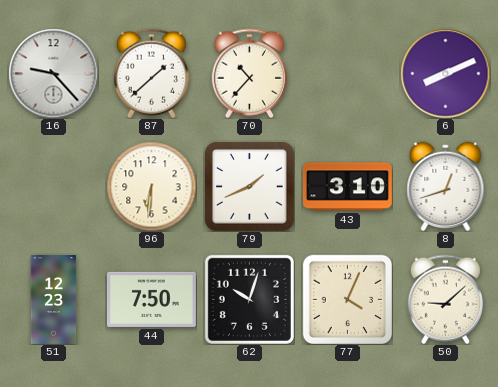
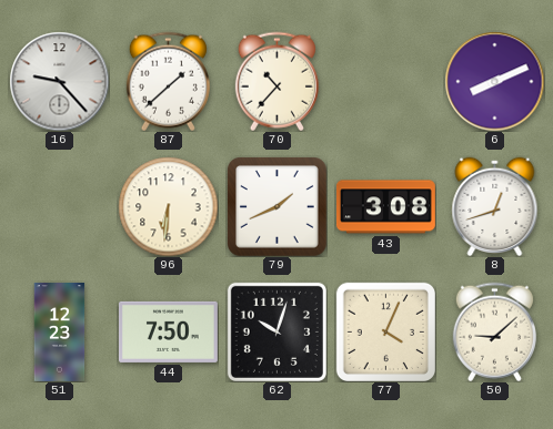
43: 3:10 -> 3:08
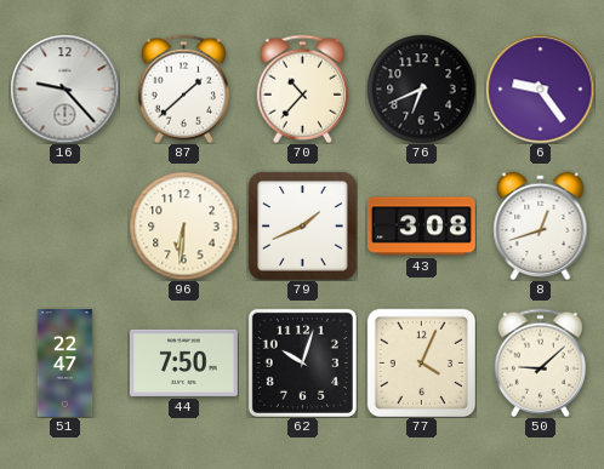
76: none -> 6:41
6: 8:11 -> 9:24
51: 12:23 -> 22:47
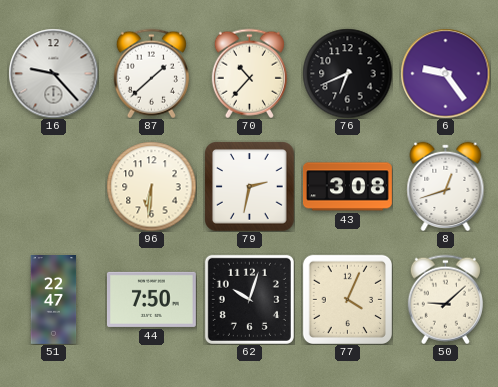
79: 1:41 -> 2:32
